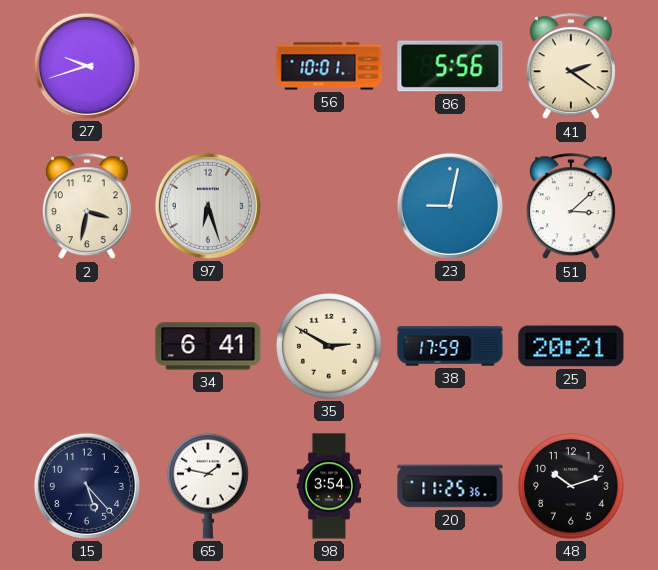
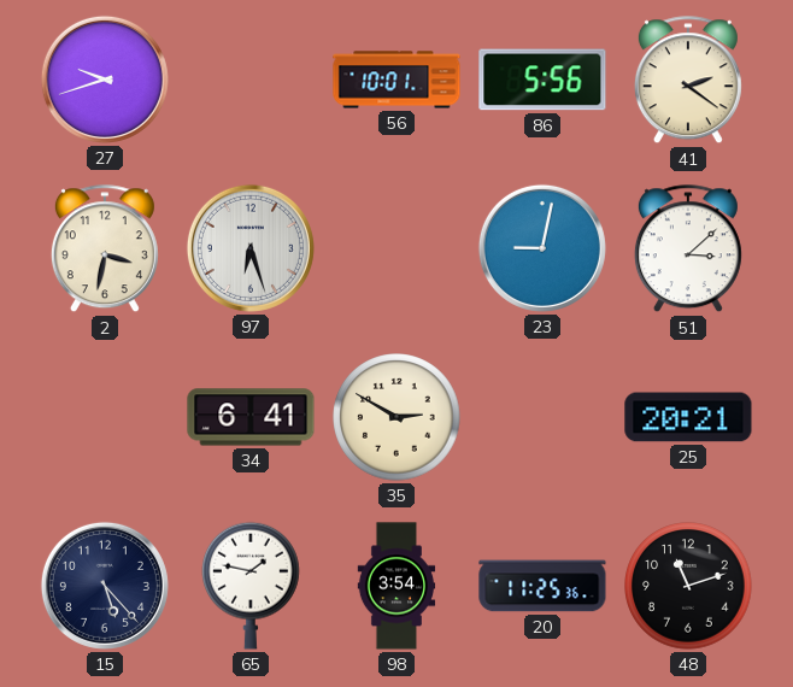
38: 17:59 -> none
48: 10:12 -> 11:12
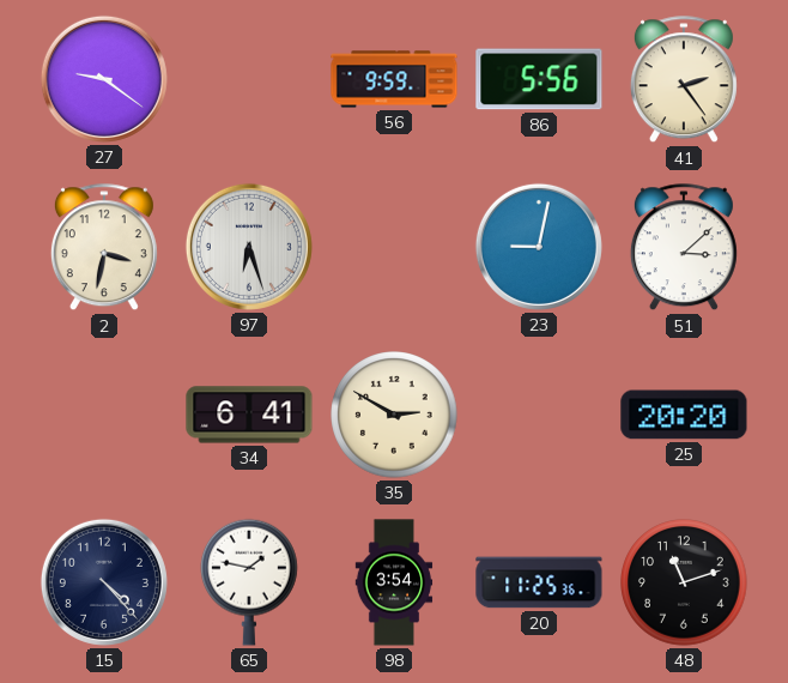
27: 9:42 -> 9:21
56: 10:01 -> 9:59
41: 2:21 -> 2:24
25: 20:21 -> 20:20
15: 5:23 -> 4:23
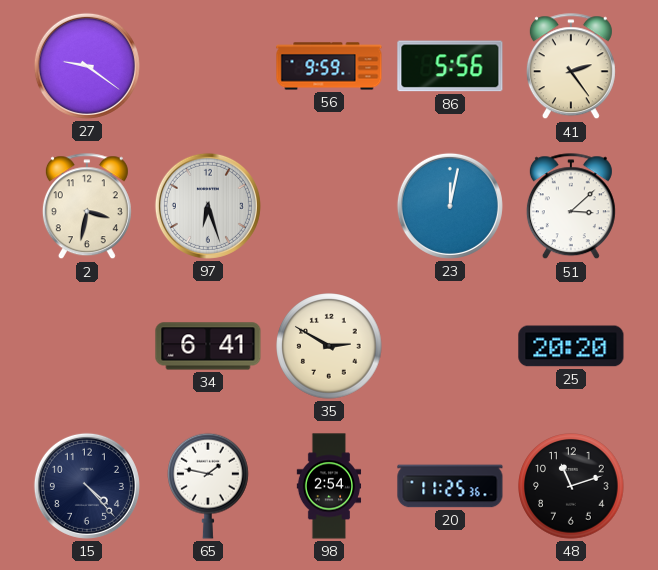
23: 9:02 -> 12:02
98: 3:54 -> 2:54
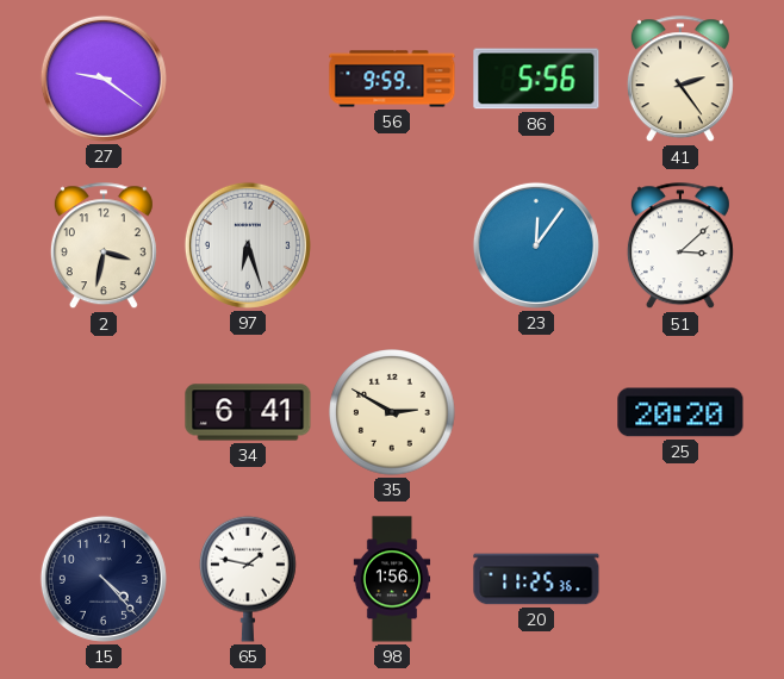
23: 12:02 -> 12:06
98: 2:54 -> 1:56
48: 11:12 -> none
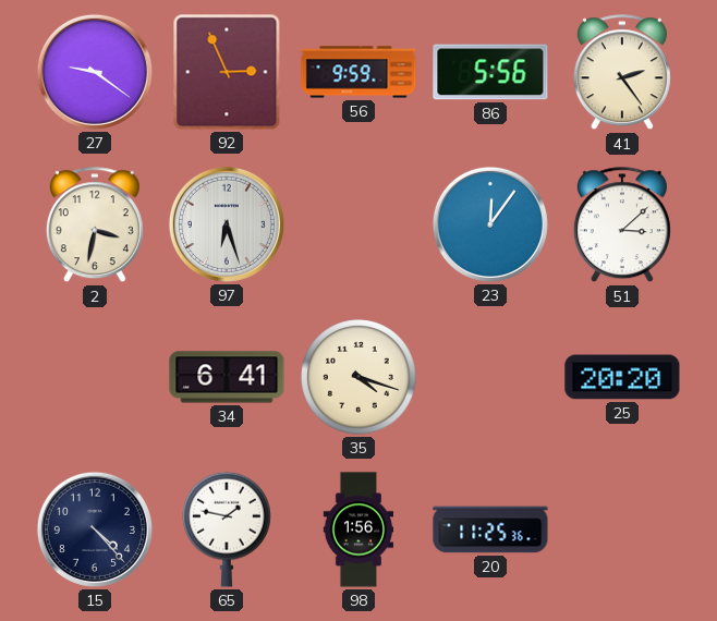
92: none -> 2:56
35: 2:50 -> 4:18
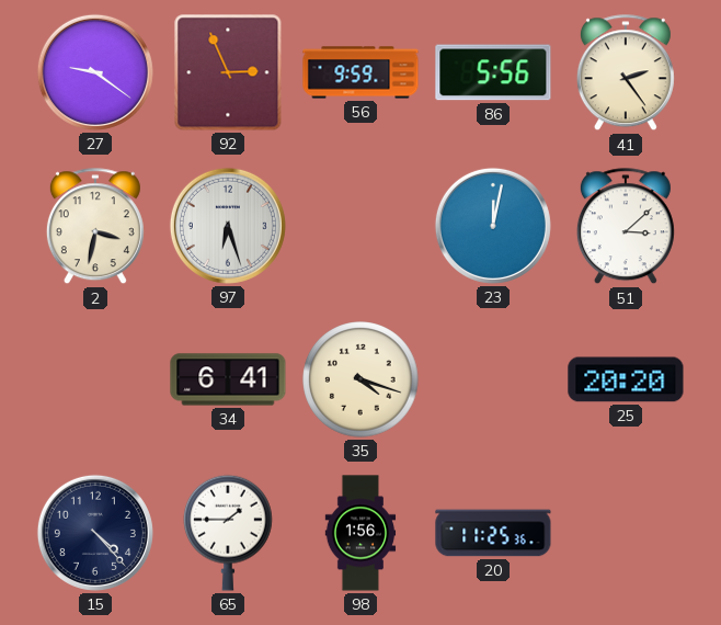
23: 12:06 -> 12:02
65: 1:47 -> 1:45
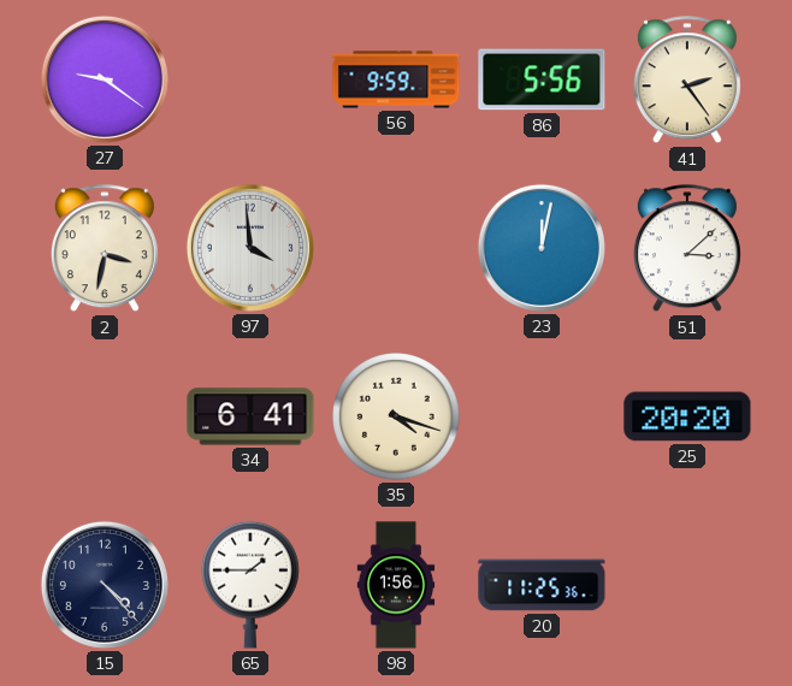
92: 2:56 -> none
97: 6:27 -> 3:59
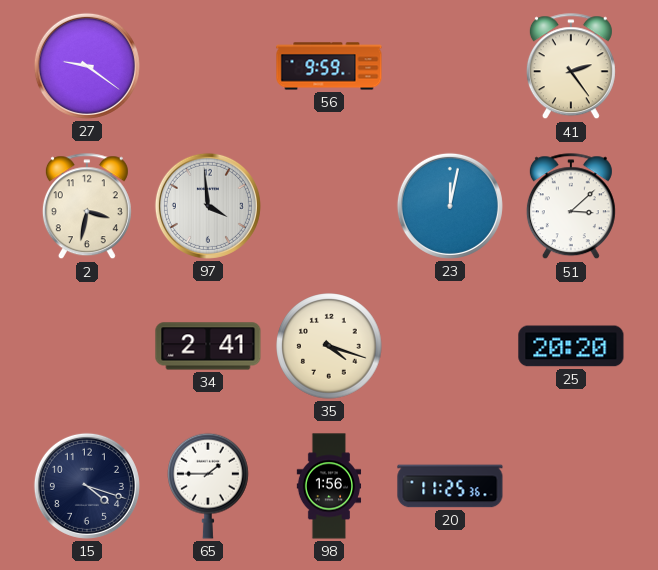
86: 5:56 -> none
34: 6:41 -> 2:41
15: 4:23 -> 4:18
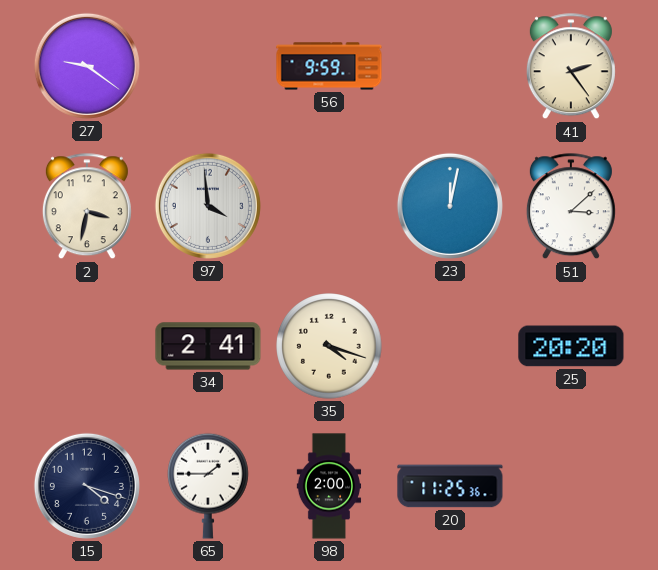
98: 1:56 -> 2:00
